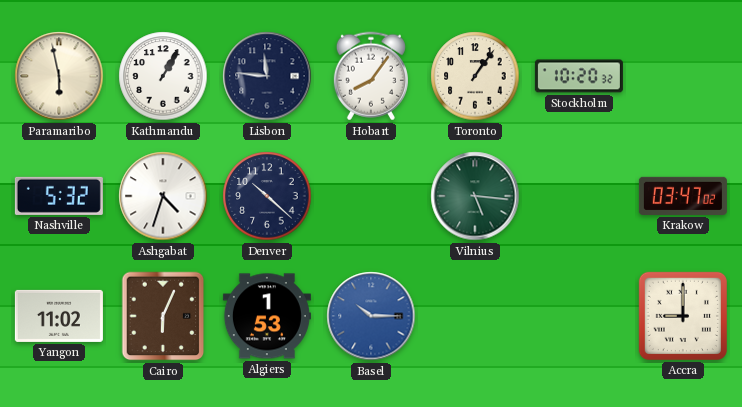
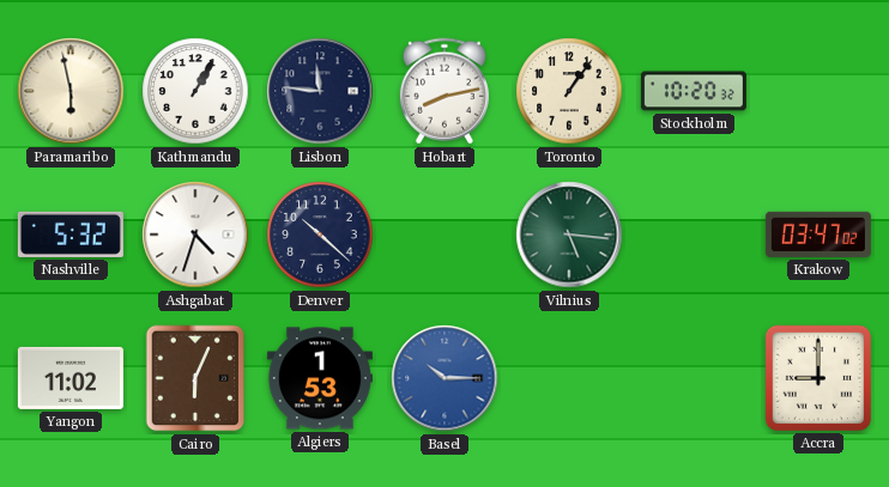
Hobart: 8:06 -> 8:13
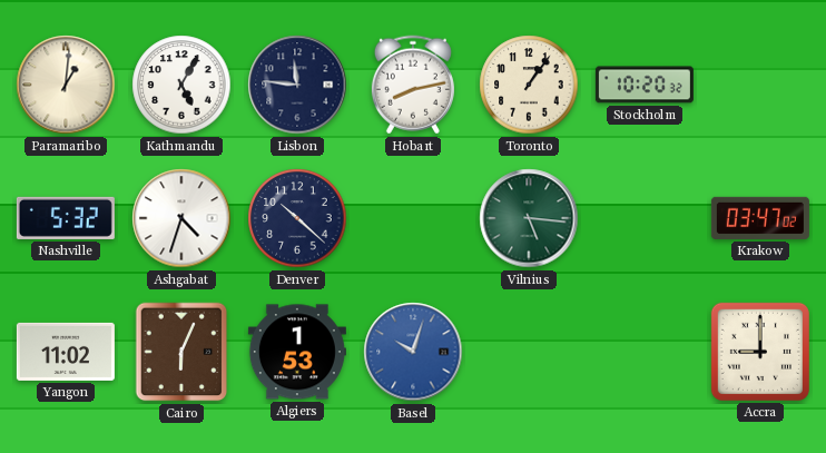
Paramaribo: 5:58 -> 1:01
Kathmandu: 1:05 -> 5:05
Basel: 10:15 -> 10:03
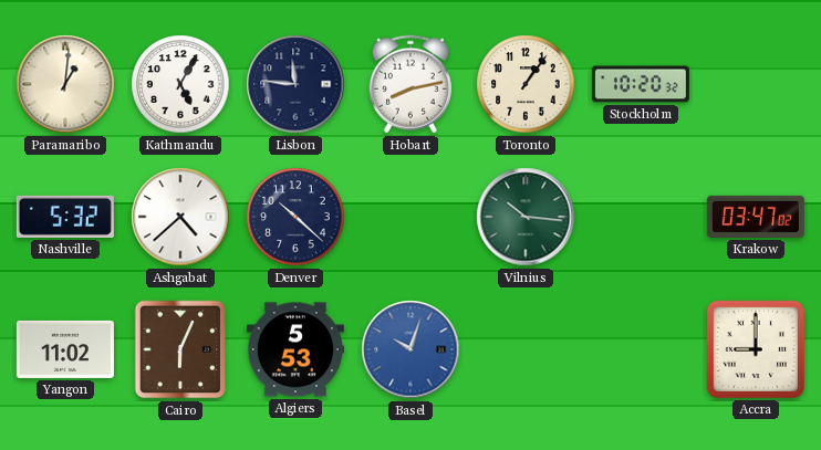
Ashgabat: 4:33 -> 4:38
Vilnius: 5:16 -> 10:16
Algiers: 1:53 -> 5:53
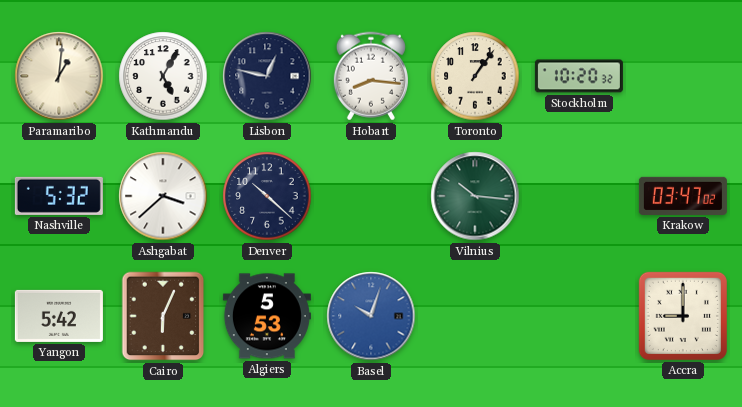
Lisbon: 11:46 -> 12:47
Hobart: 8:13 -> 8:16
Ashgabat: 4:38 -> 3:38
Yangon: 11:02 -> 5:42
